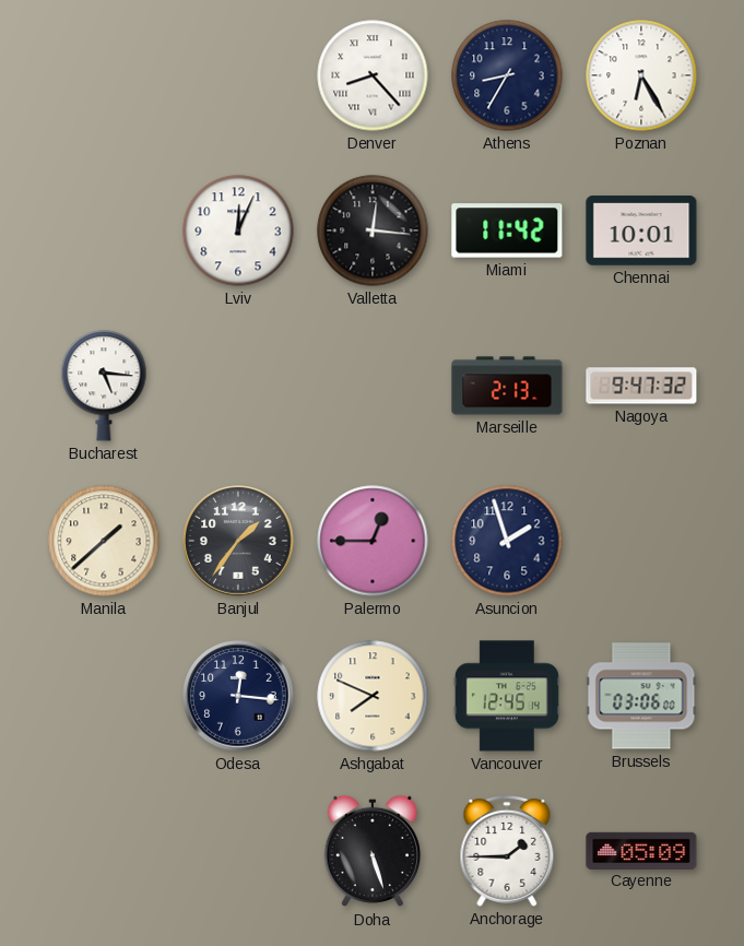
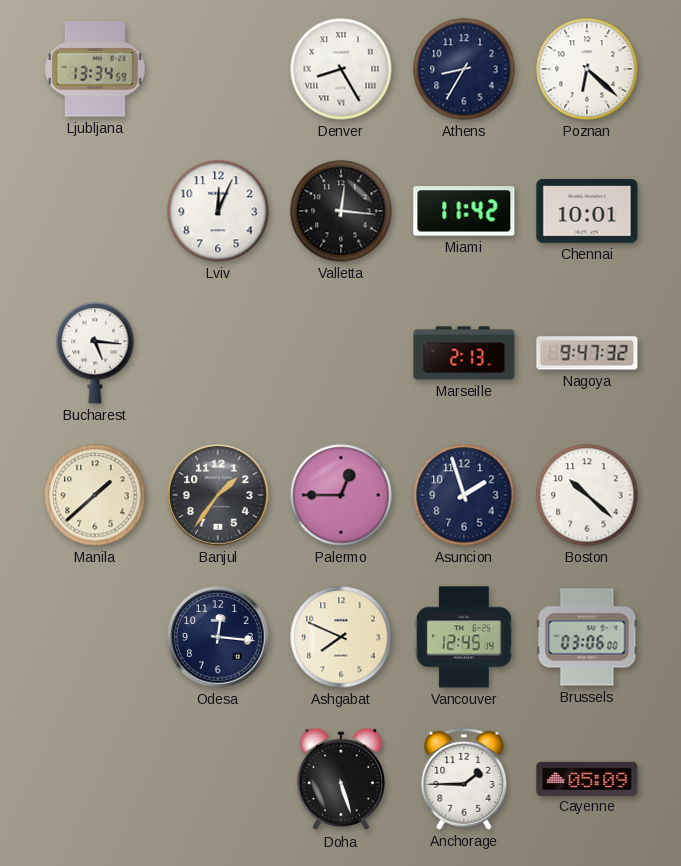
Ljubljana: none -> 13:34
Denver: 8:23 -> 8:25
Poznan: 6:25 -> 6:22
Boston: none -> 10:22
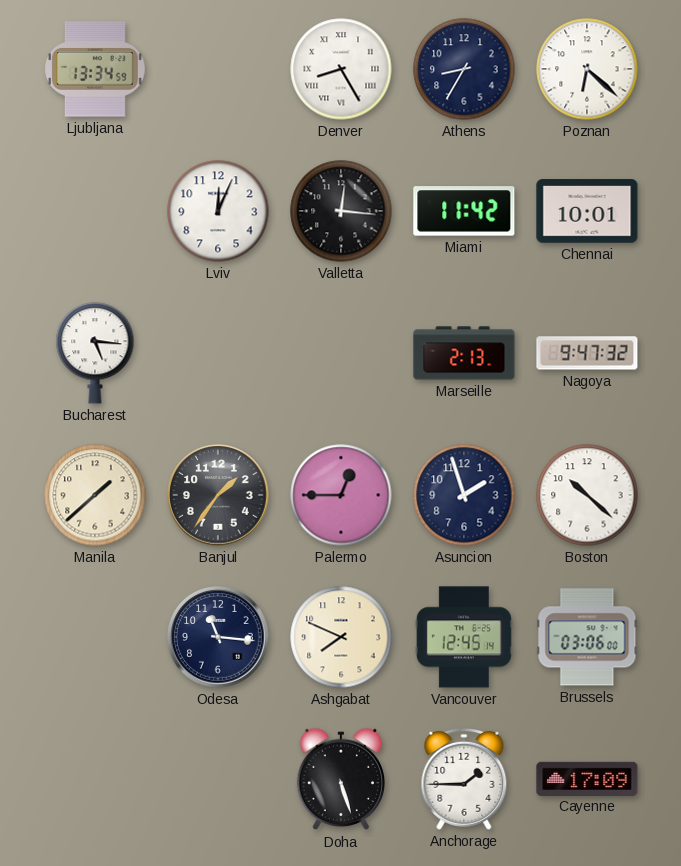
Odesa: 12:16 -> 11:16
Cayenne: 05:09 -> 17:09
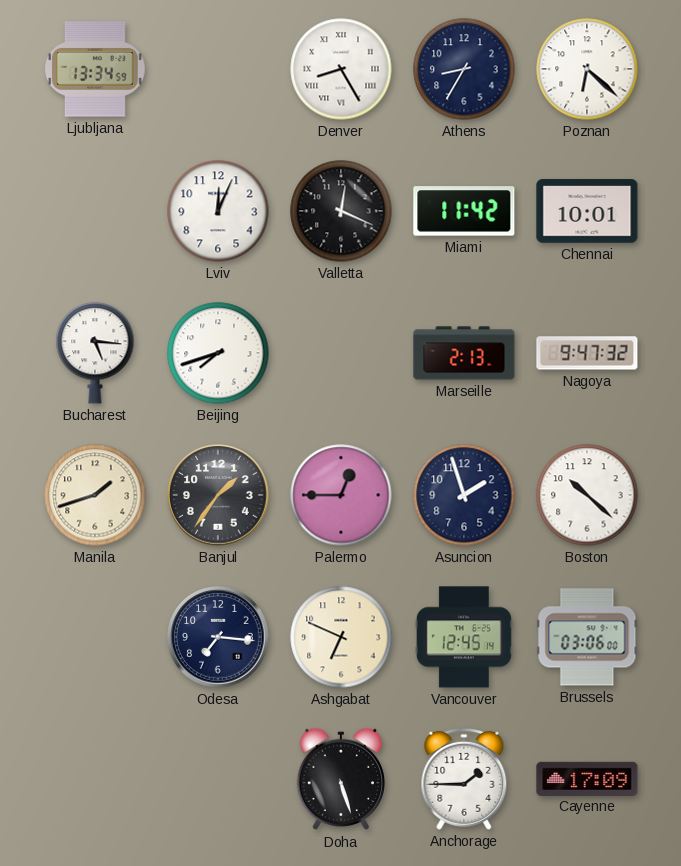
Valletta: 12:16 -> 12:19
Beijing: none -> 7:42
Manila: 1:38 -> 1:42
Odesa: 11:16 -> 7:16
Ashgabat: 7:49 -> 6:49
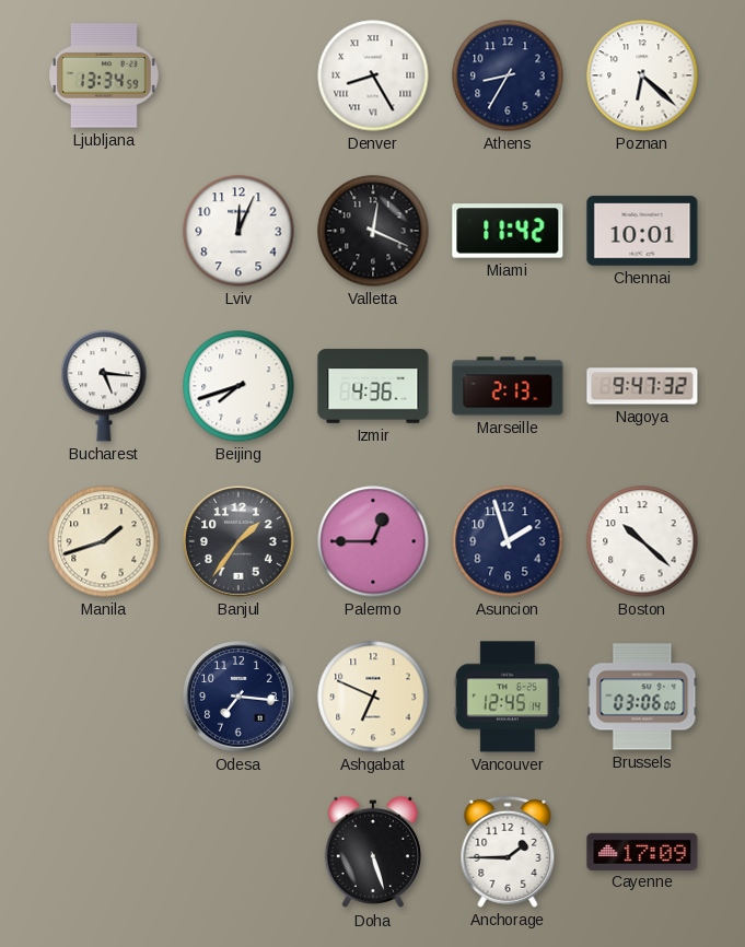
Izmir: none -> 4:36
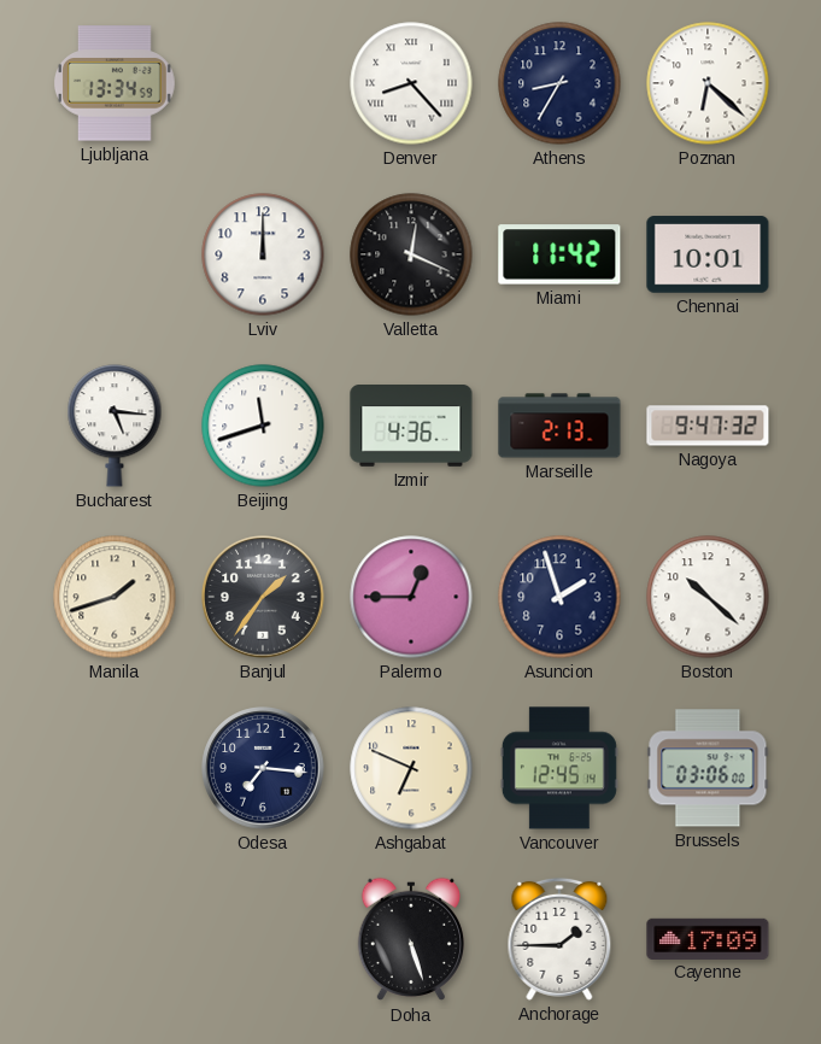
Denver: 8:25 -> 8:23
Lviv: 12:04 -> 12:00
Beijing: 7:42 -> 11:42
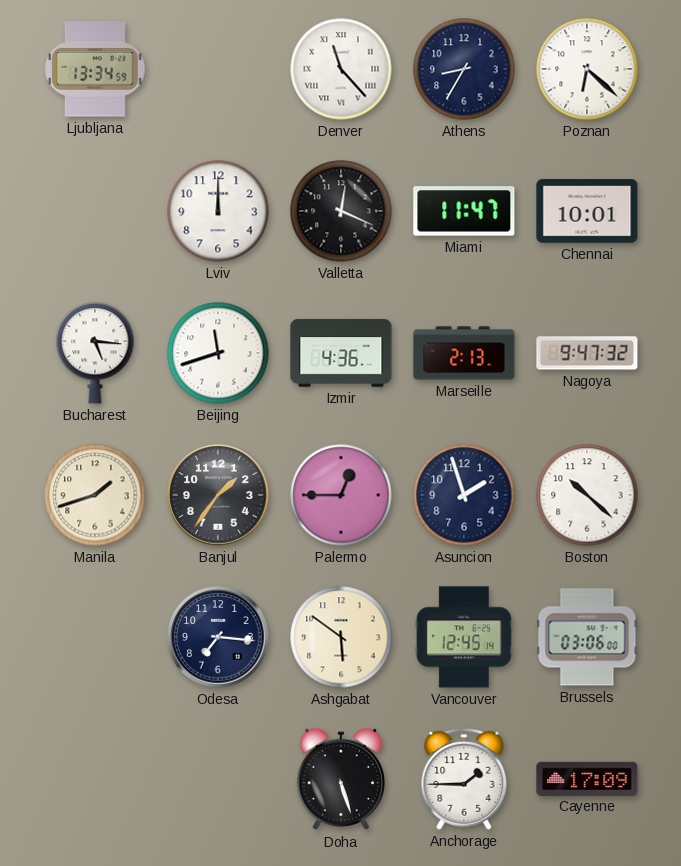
Denver: 8:23 -> 11:23
Miami: 11:42 -> 11:47
Ashgabat: 6:49 -> 5:51
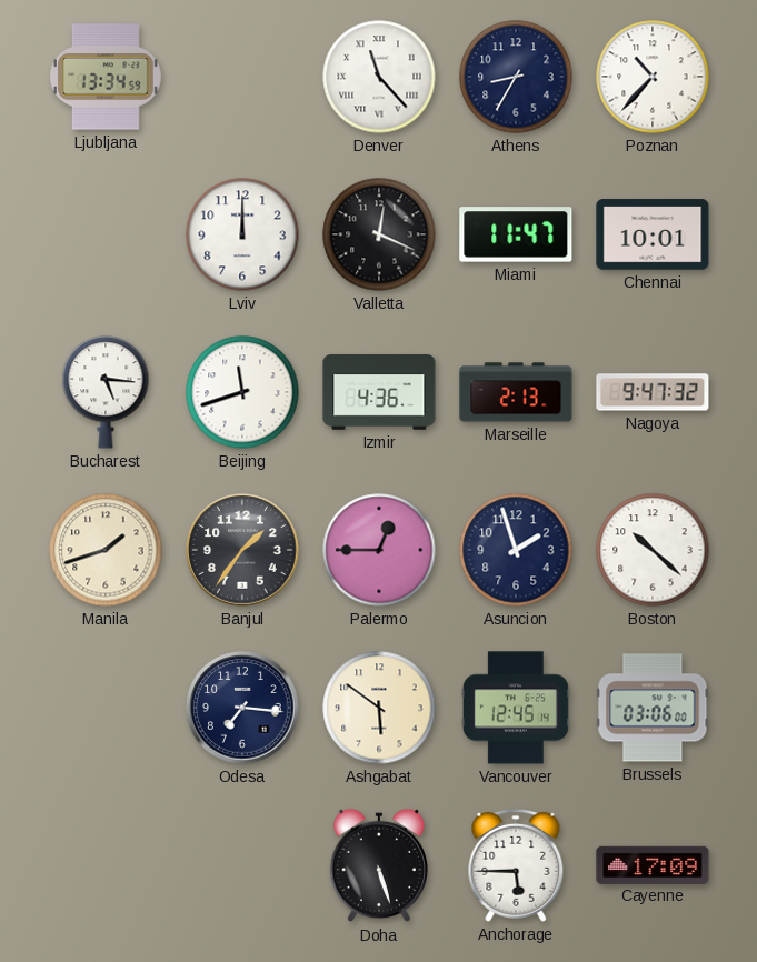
Poznan: 6:22 -> 10:37
Anchorage: 1:45 -> 5:45
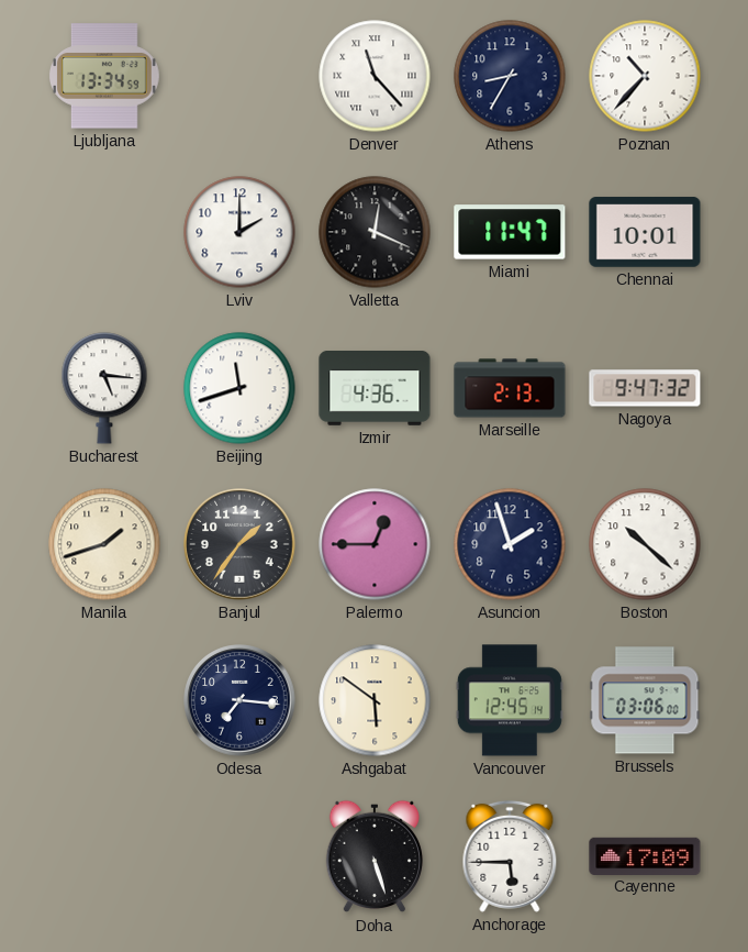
Lviv: 12:00 -> 2:00
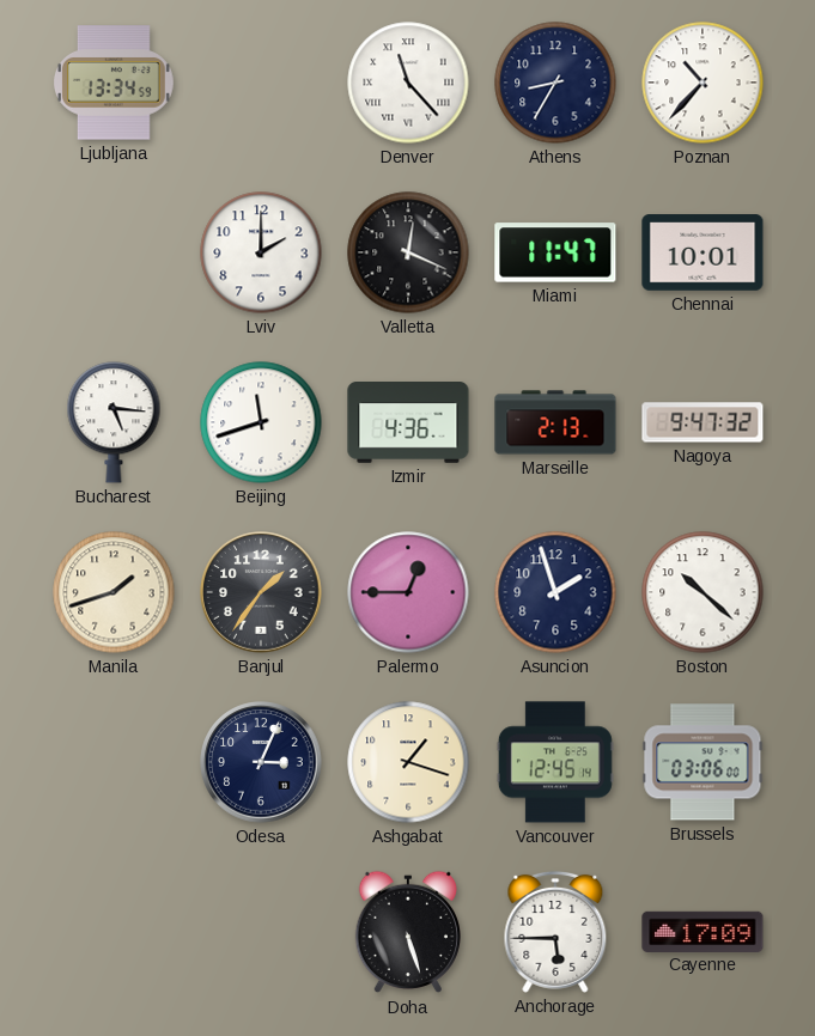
Odesa: 7:16 -> 3:04
Ashgabat: 5:51 -> 1:18
